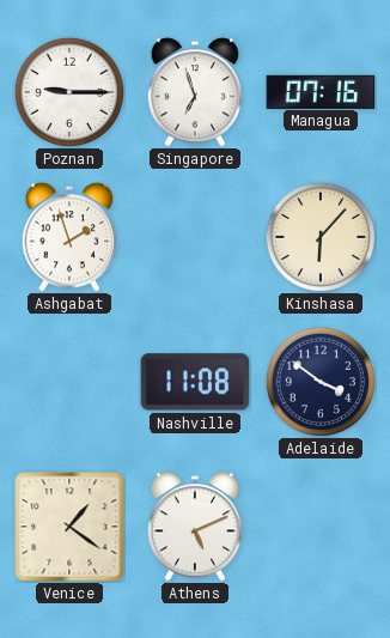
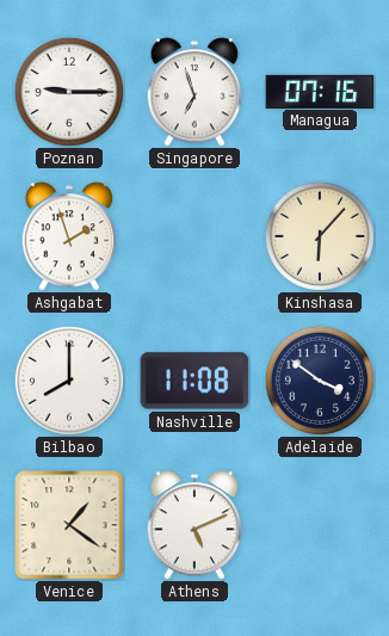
Bilbao: none -> 8:00
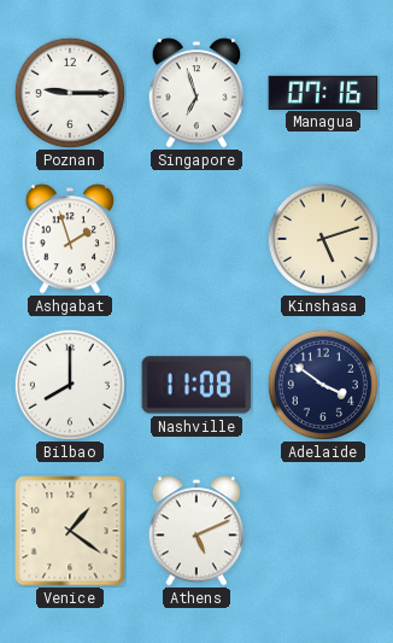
Kinshasa: 6:07 -> 5:12
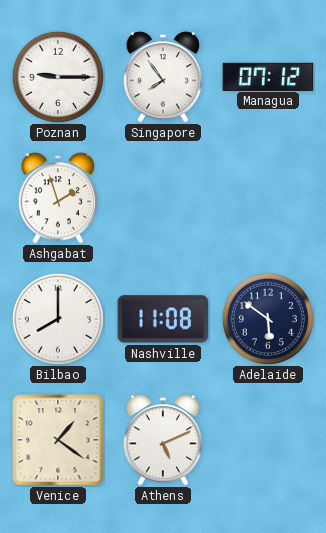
Singapore: 6:57 -> 7:54
Managua: 07:16 -> 07:12
Kinshasa: 5:12 -> none
Adelaide: 3:51 -> 5:51
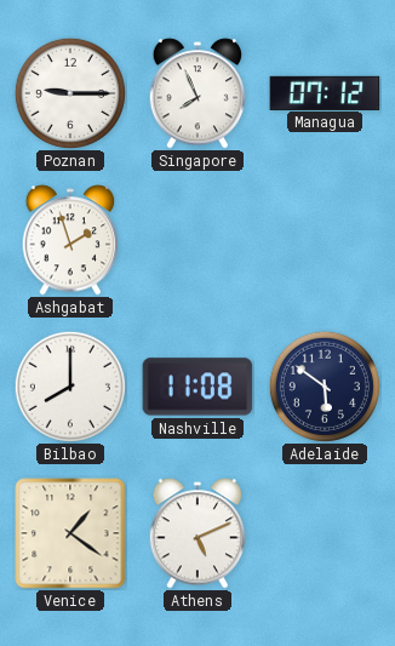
Singapore: 7:54 -> 7:56
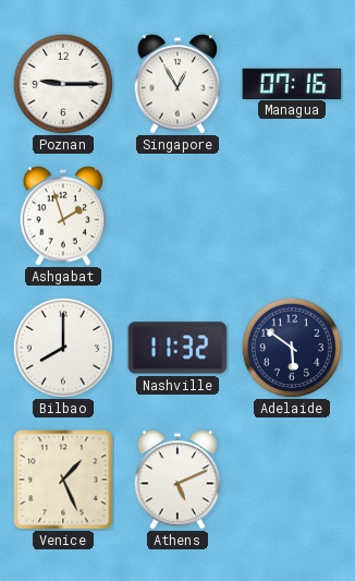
Singapore: 7:56 -> 12:55
Managua: 07:12 -> 07:16
Nashville: 11:08 -> 11:32
Venice: 1:21 -> 1:26
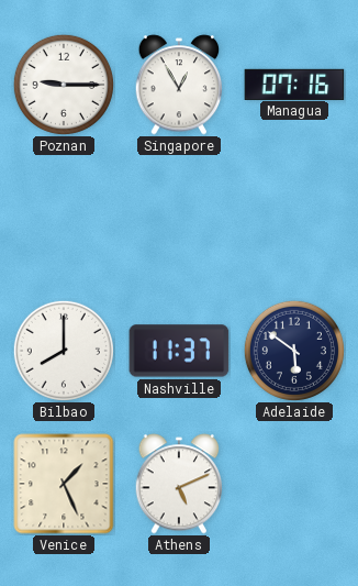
Ashgabat: 1:57 -> none
Nashville: 11:32 -> 11:37
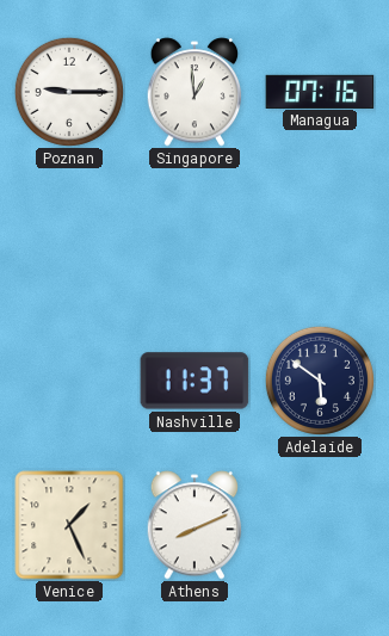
Singapore: 12:55 -> 12:59
Bilbao: 8:00 -> none
Athens: 5:11 -> 8:11
